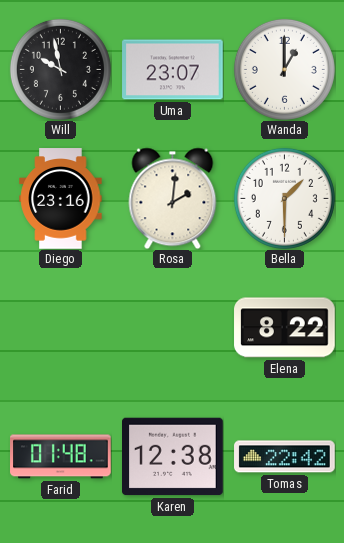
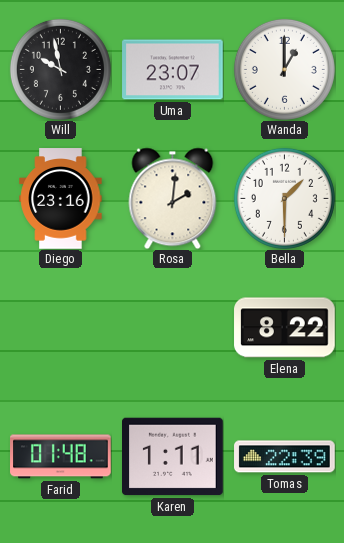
Karen: 12:38 -> 1:11
Tomas: 22:42 -> 22:39
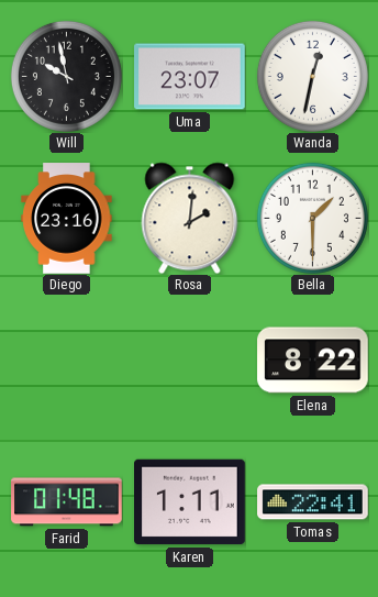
Wanda: 1:00 -> 12:32
Tomas: 22:39 -> 22:41
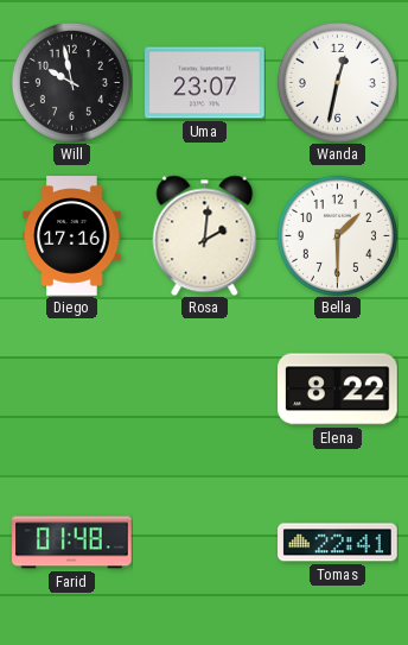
Diego: 23:16 -> 17:16
Karen: 1:11 -> none
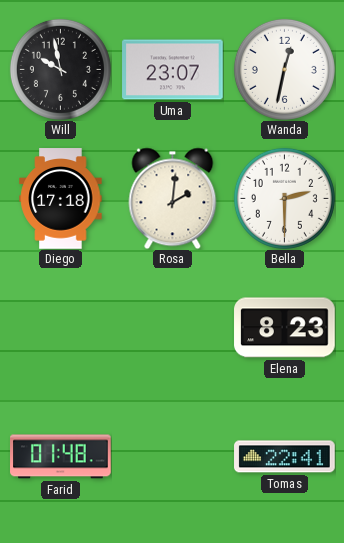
Diego: 17:16 -> 17:18
Bella: 1:30 -> 2:30
Elena: 8:22 -> 8:23
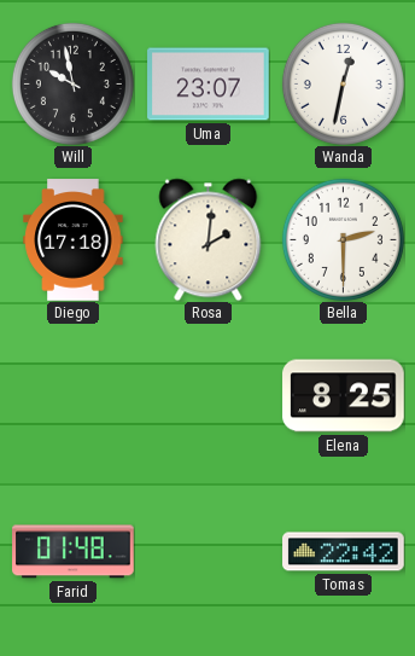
Elena: 8:23 -> 8:25
Tomas: 22:41 -> 22:42
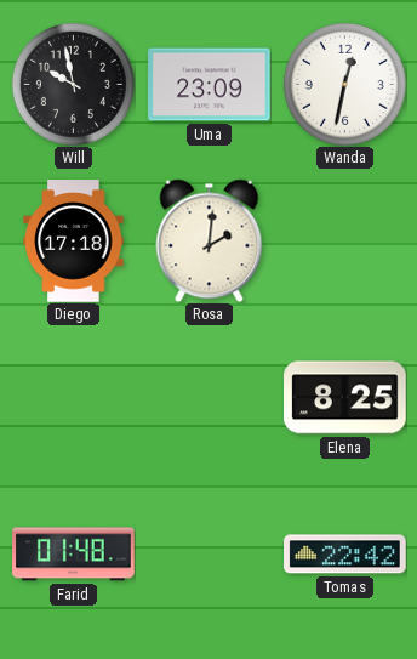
Uma: 23:07 -> 23:09
Bella: 2:30 -> none
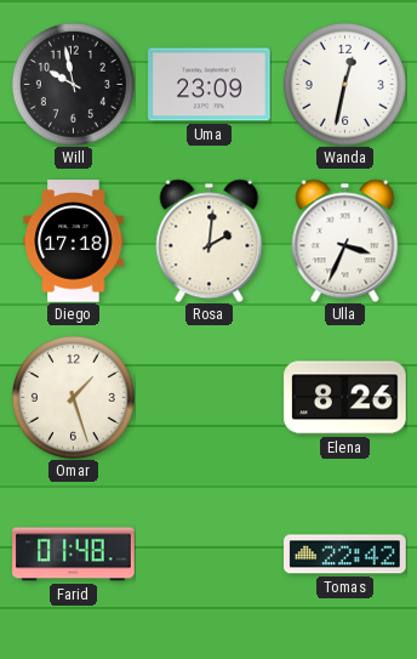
Ulla: none -> 3:34
Omar: none -> 1:27
Elena: 8:25 -> 8:26
